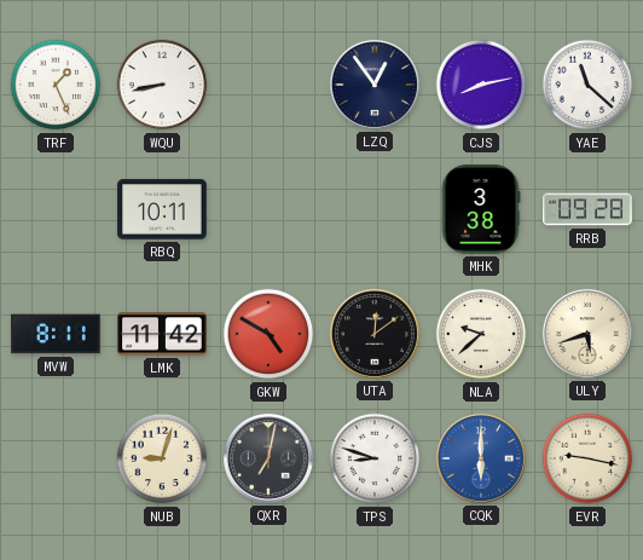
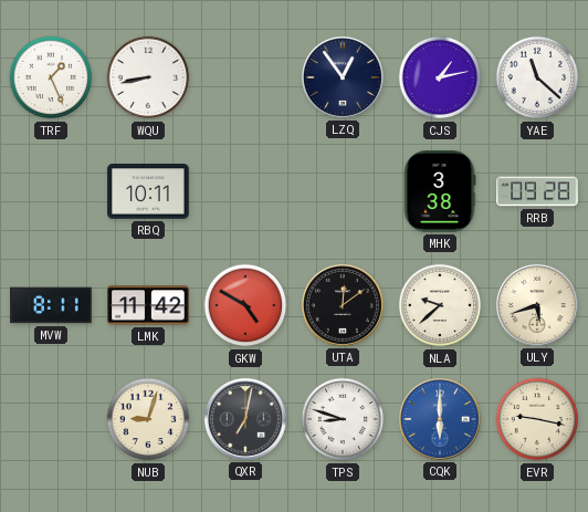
CJS: 8:13 -> 1:13
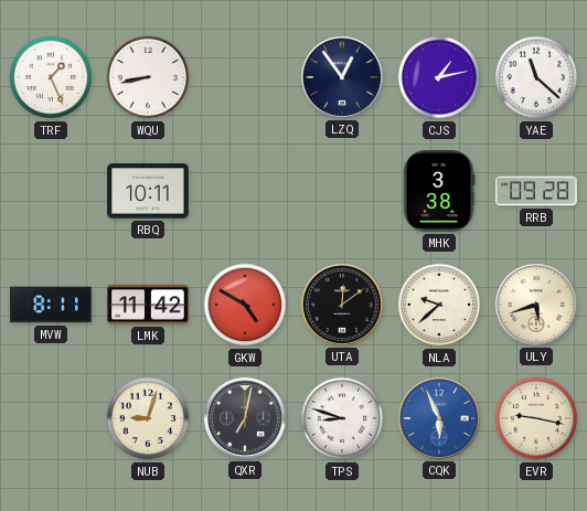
CQK: 6:00 -> 5:56
